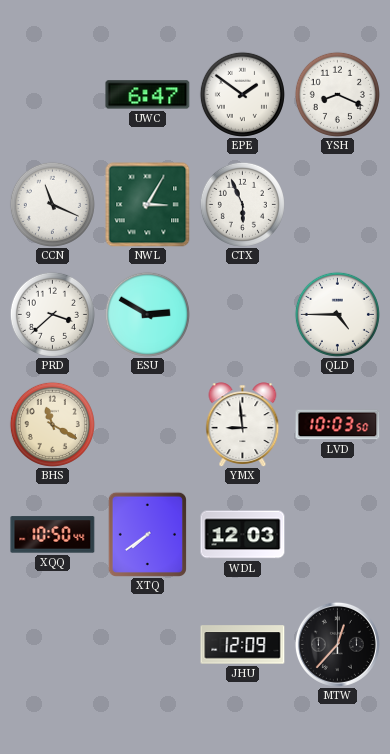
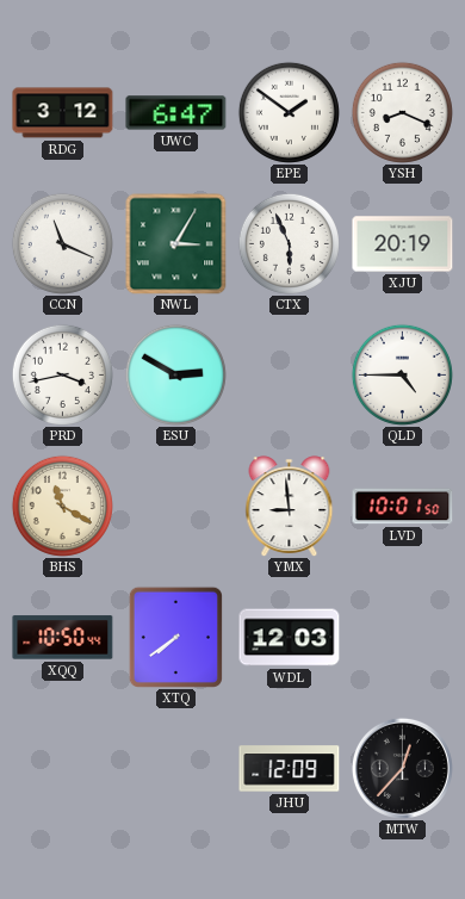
RDG: none -> 3:12
XJU: none -> 20:19
PRD: 3:38 -> 3:43
LVD: 10:03 -> 10:01
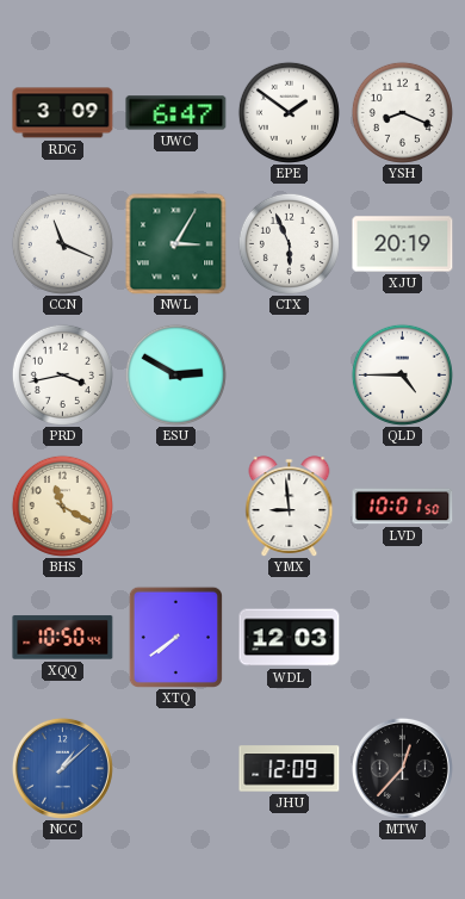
RDG: 3:12 -> 3:09
NCC: none -> 1:08
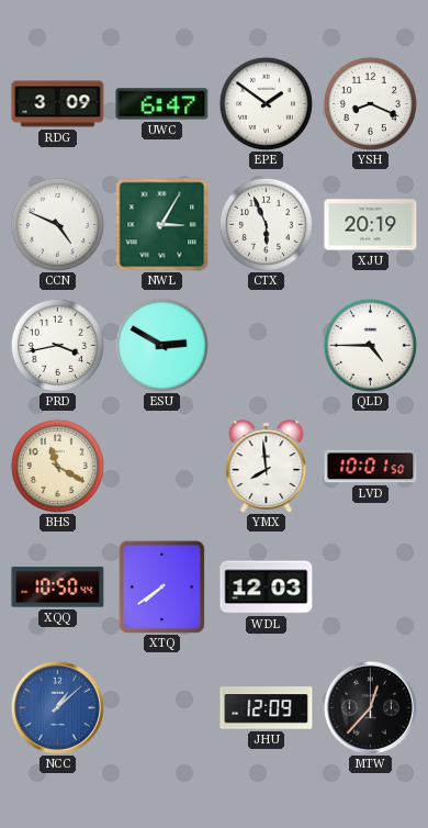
CCN: 11:19 -> 4:49
YMX: 8:59 -> 7:59
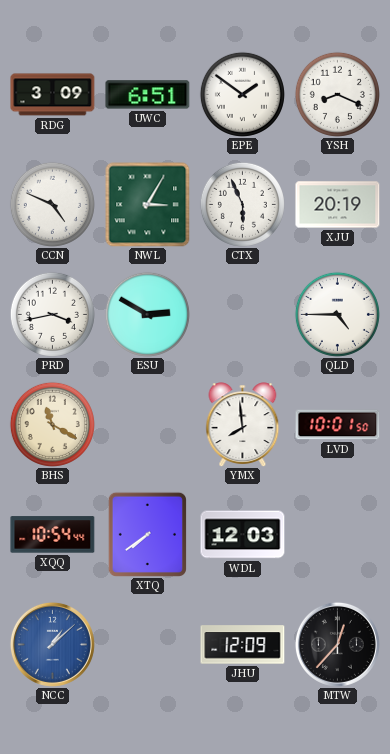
UWC: 6:47 -> 6:51
XQQ: 10:50 -> 10:54
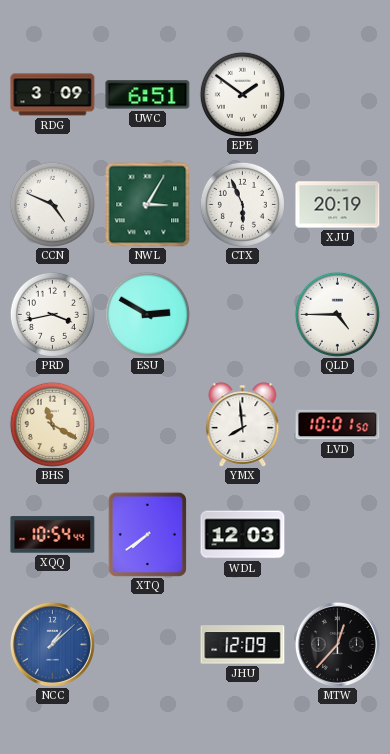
YSH: 8:19 -> none
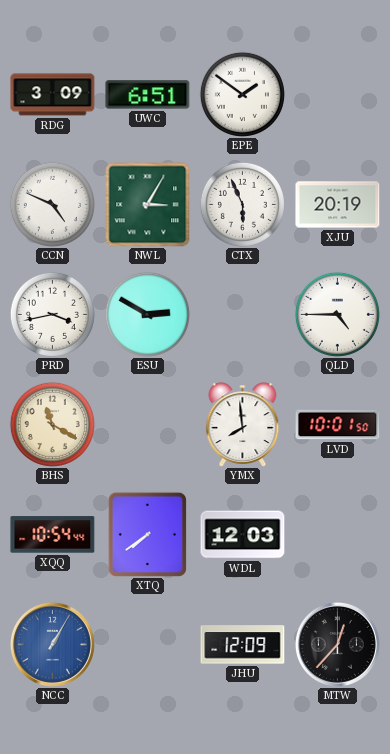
NCC: 1:08 -> 1:05
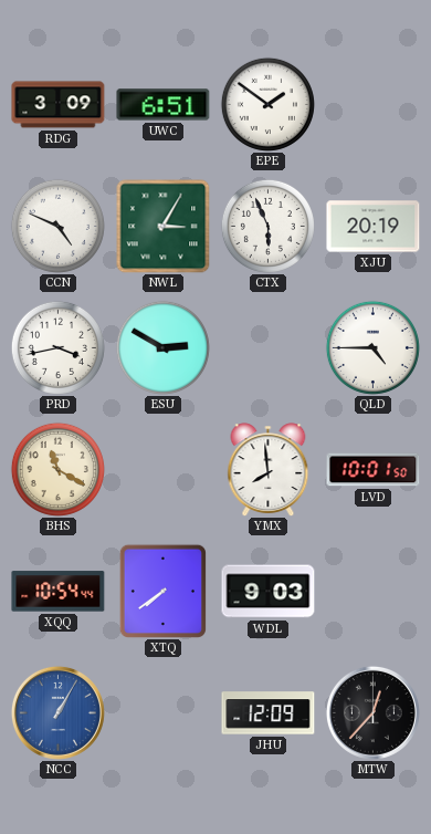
WDL: 12:03 -> 9:03
